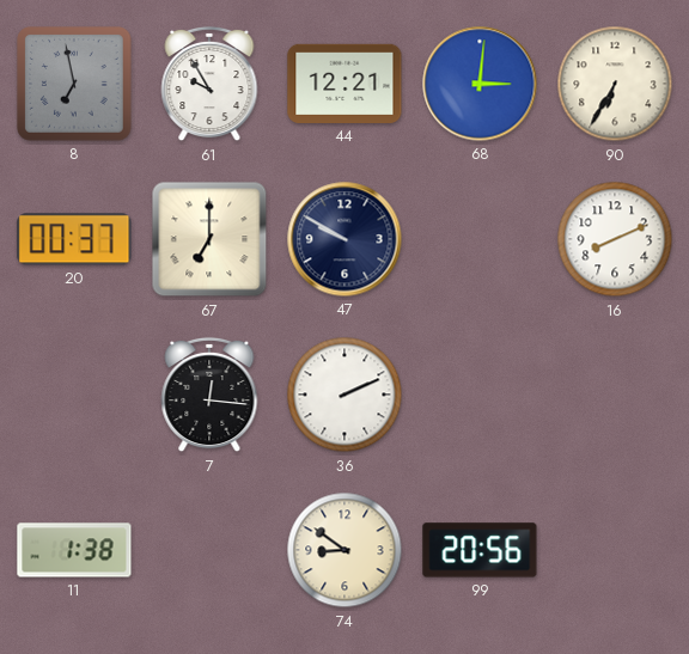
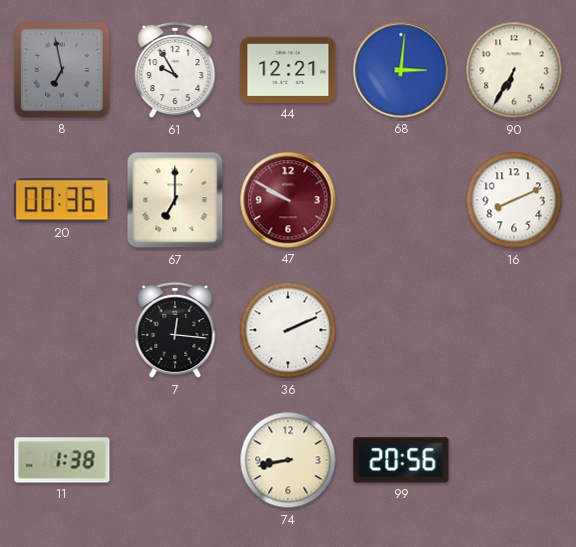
20: 00:37 -> 00:36
47 dial: navy -> burgundy
74: 8:51 -> 8:43
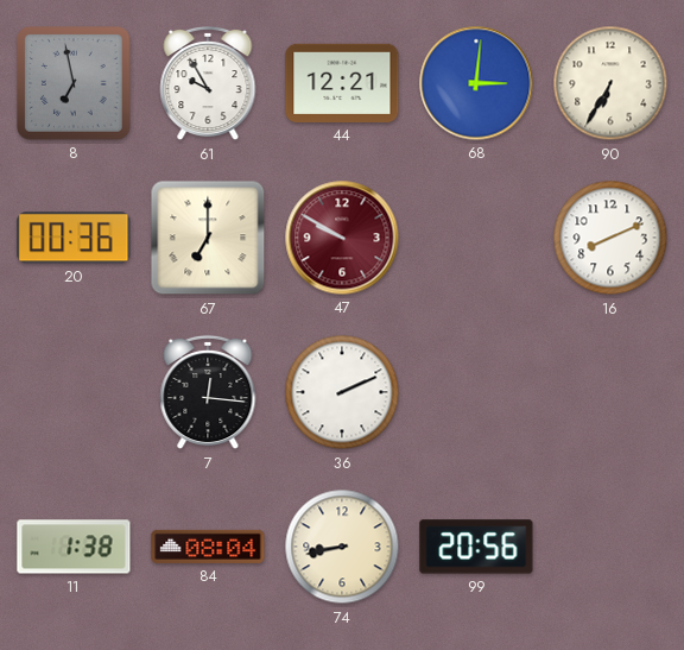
84: none -> 08:04
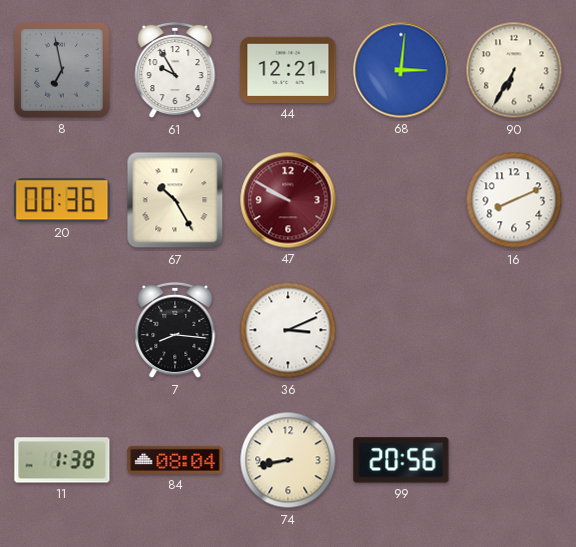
67: 7:00 -> 10:25
7: 12:16 -> 8:16
36: 2:11 -> 3:11
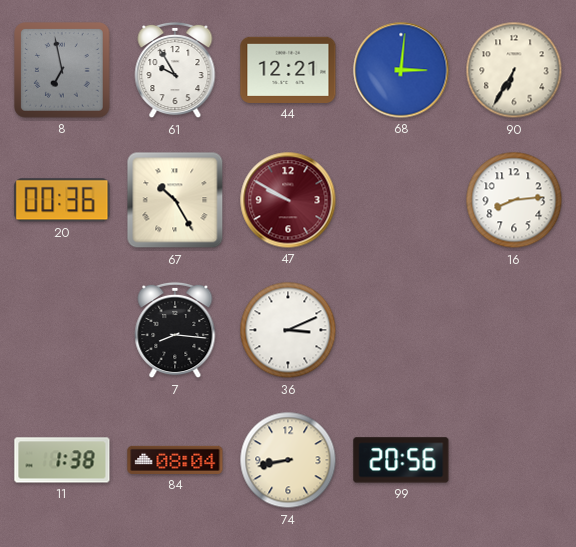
16: 8:11 -> 8:14
